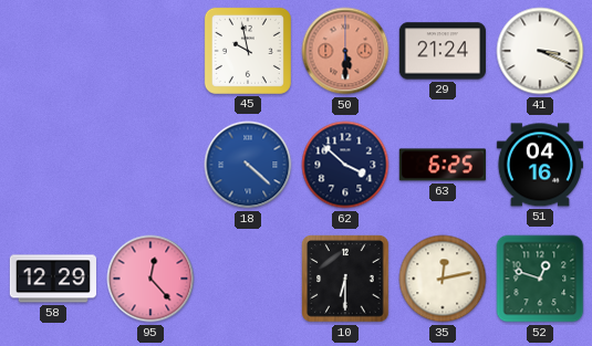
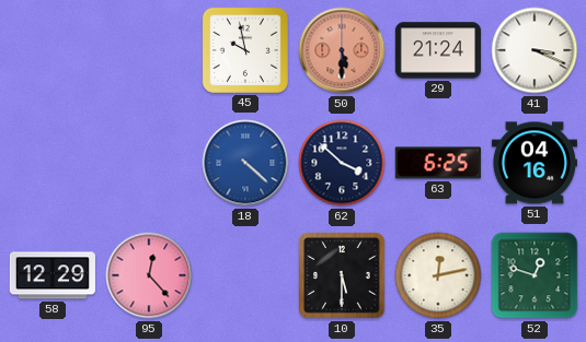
10: 6:30 -> 5:30
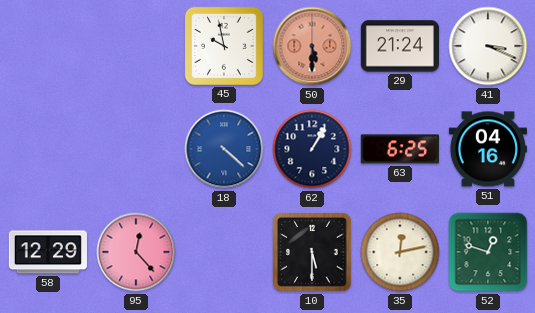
62: 3:52 -> 1:05
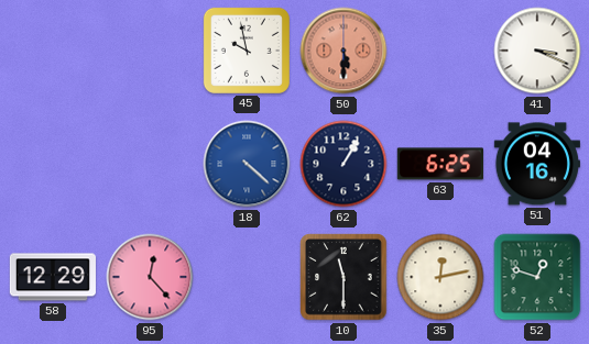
29: 21:24 -> none
10: 5:30 -> 11:30
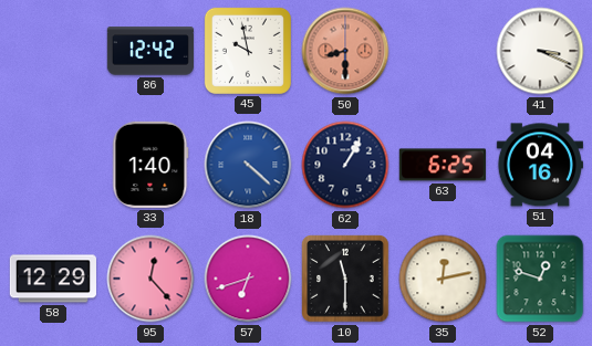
86: none -> 12:42
50: 5:30 -> 8:30
33: none -> 1:40
57: none -> 6:42
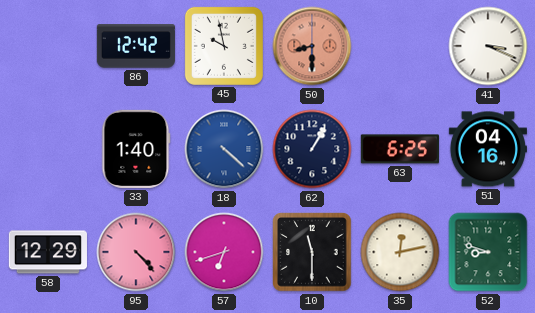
95: 12:23 -> 4:23
52: 12:48 -> 8:48
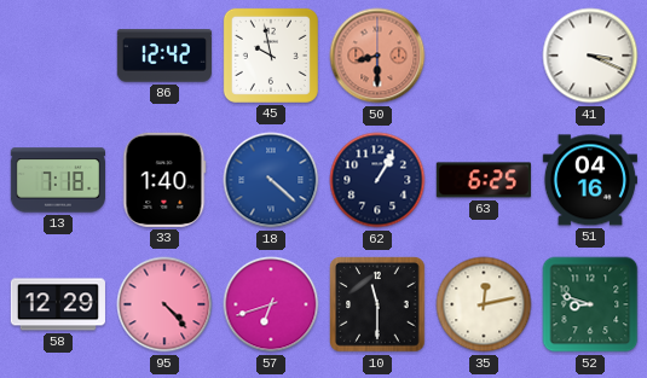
13: none -> 7:18
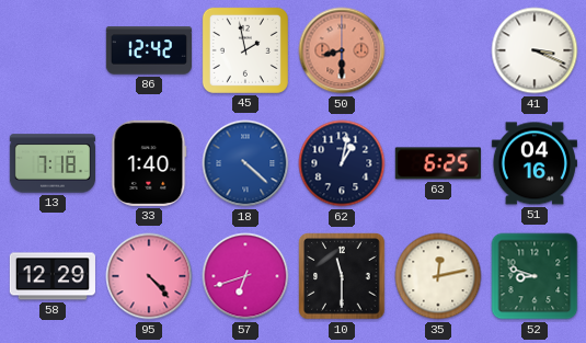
45: 9:58 -> 1:58
62: 1:05 -> 1:02
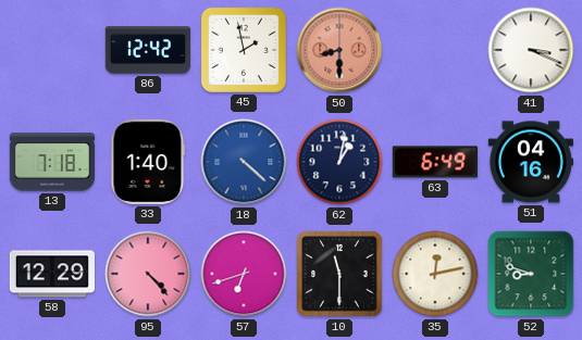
63: 6:25 -> 6:49
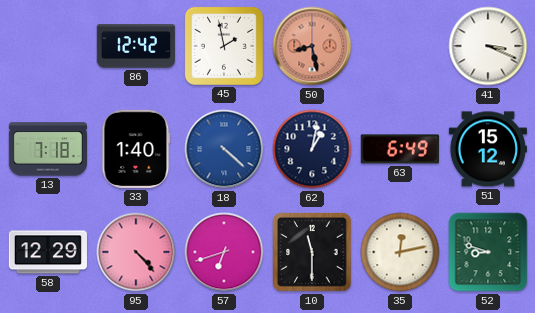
50: 8:30 -> 8:28
51: 04:16 -> 15:12
